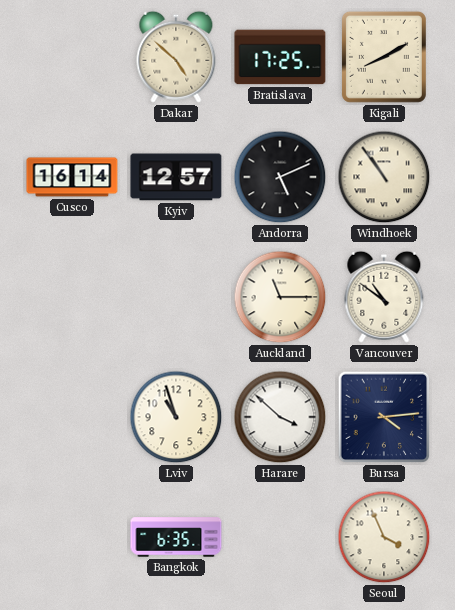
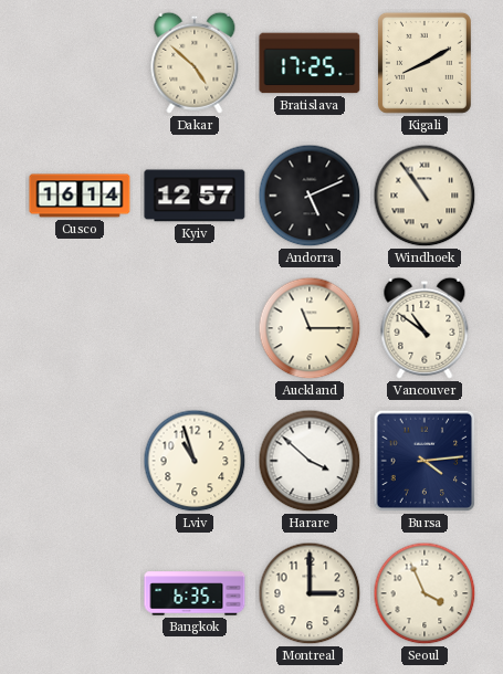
Montreal: none -> 3:00
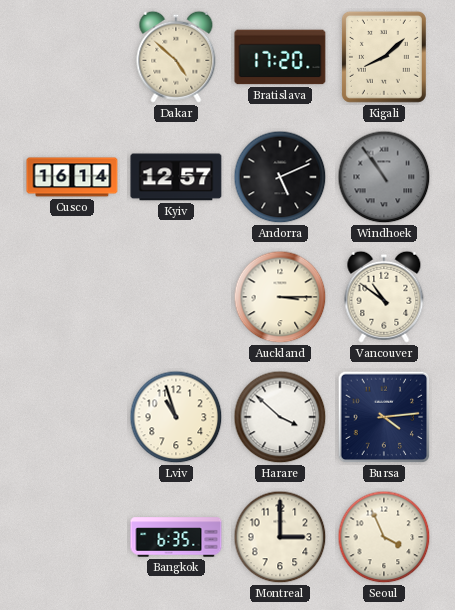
Bratislava: 17:25 -> 17:20
Kigali: 8:10 -> 8:08
Windhoek dial: cream -> grey
Auckland: 11:15 -> 3:15
